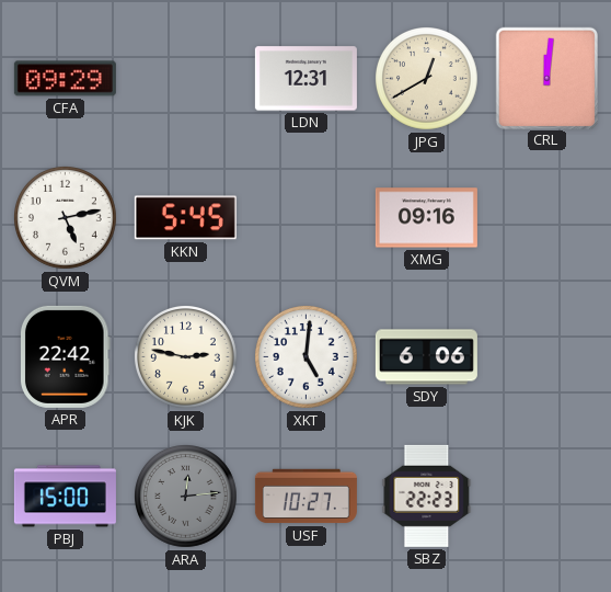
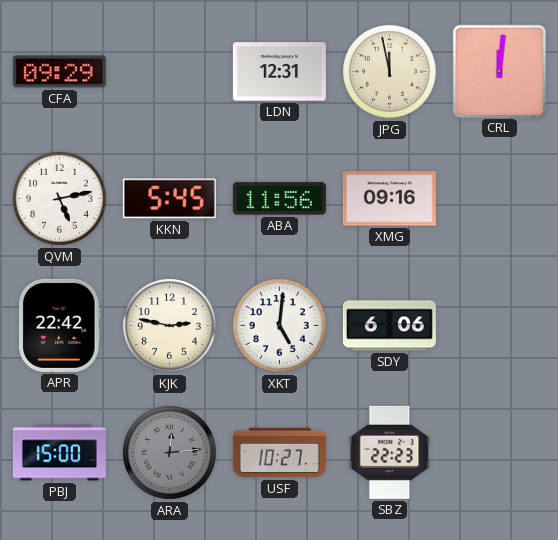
JPG: 12:40 -> 11:58
ABA: none -> 11:56
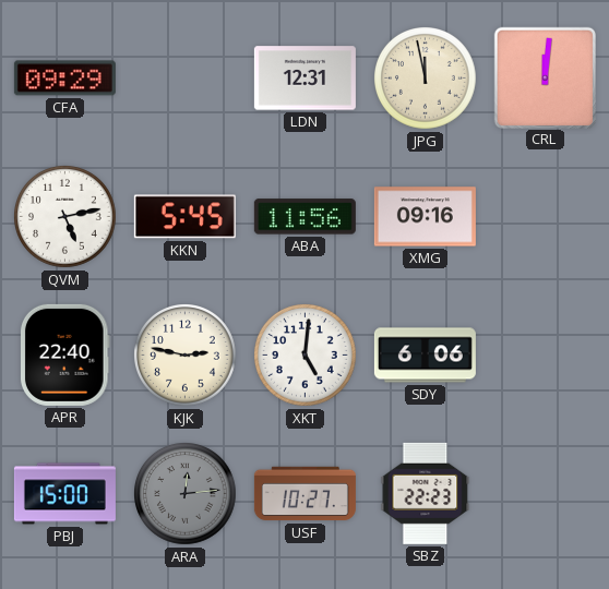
APR: 22:42 -> 22:40
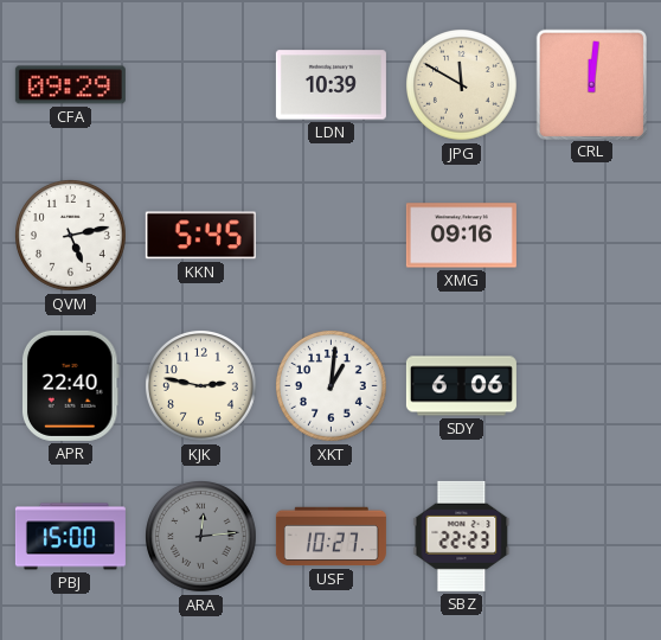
LDN: 12:31 -> 10:39
JPG: 11:58 -> 11:50
ABA: 11:56 -> none
XKT: 5:01 -> 1:01
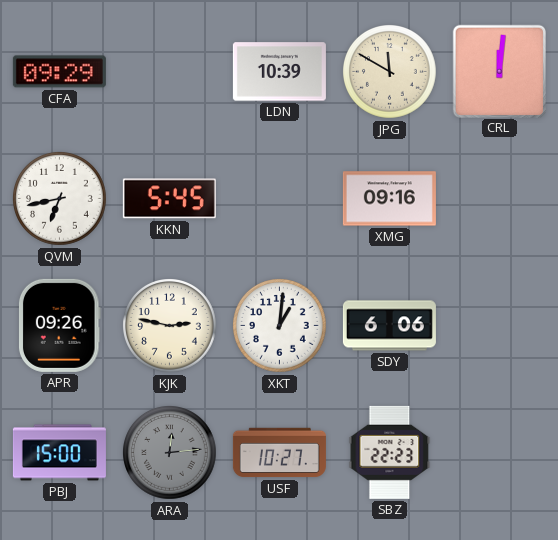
QVM: 5:13 -> 6:43
APR: 22:40 -> 09:26
